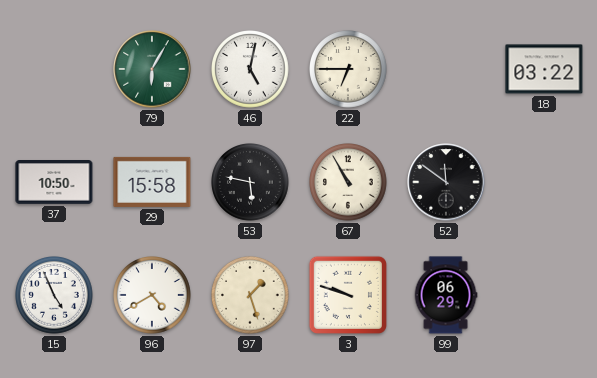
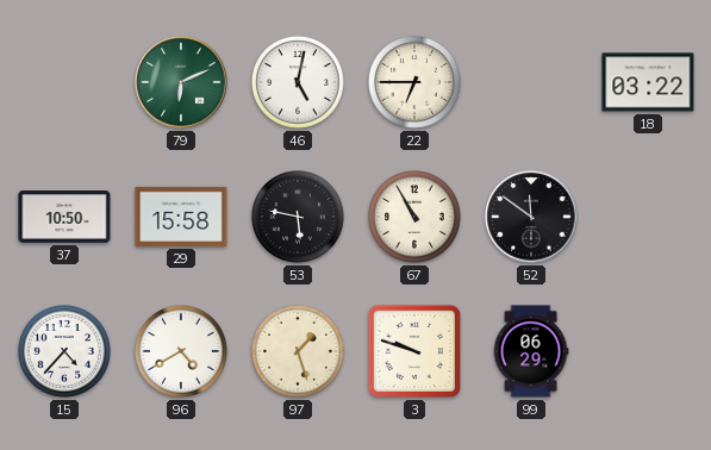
79: 6:05 -> 6:11
15: 4:56 -> 4:37
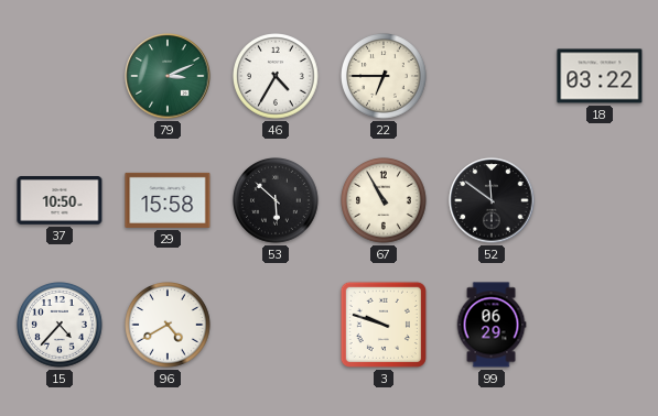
79: 6:11 -> 3:11
46: 5:02 -> 4:35
53: 5:47 -> 5:52
97: 1:27 -> none
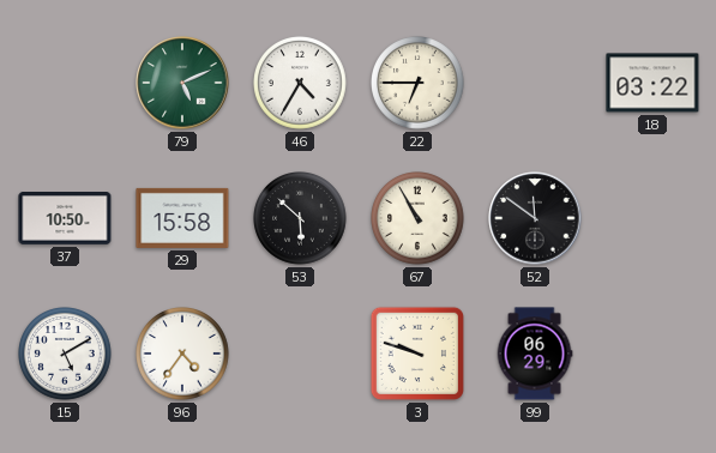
79: 3:11 -> 5:11
15: 4:37 -> 5:10
96: 4:40 -> 4:36
